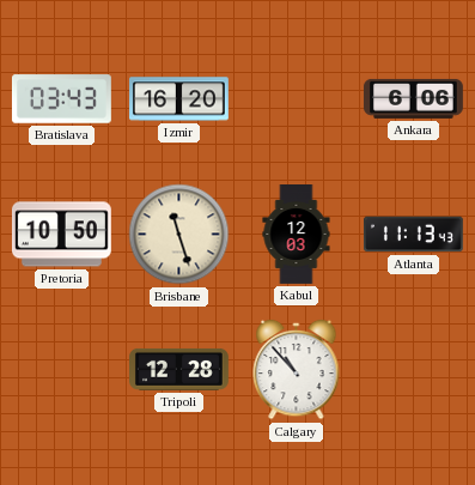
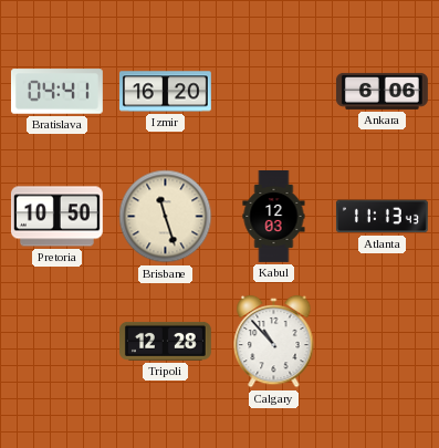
Bratislava: 03:43 -> 04:41
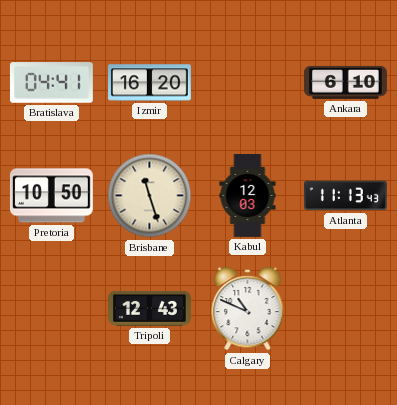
Ankara: 6:06 -> 6:10
Tripoli: 12:28 -> 12:43
Calgary: 10:53 -> 10:49
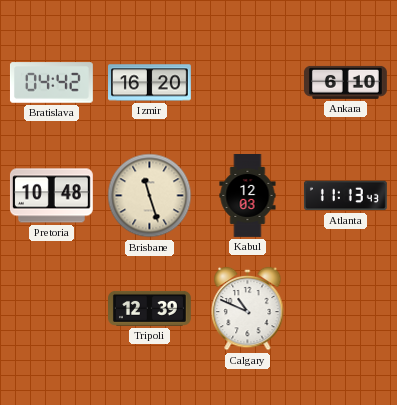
Bratislava: 04:41 -> 04:42
Pretoria: 10:50 -> 10:48
Tripoli: 12:43 -> 12:39
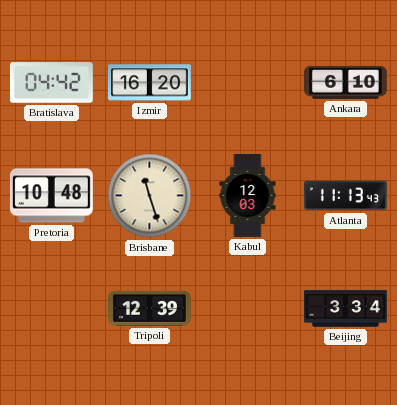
Calgary: 10:49 -> none
Beijing: none -> 3:34
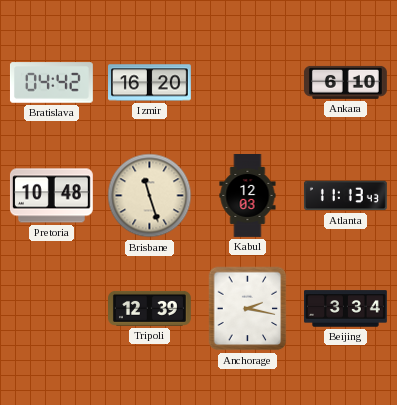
Anchorage: none -> 2:17
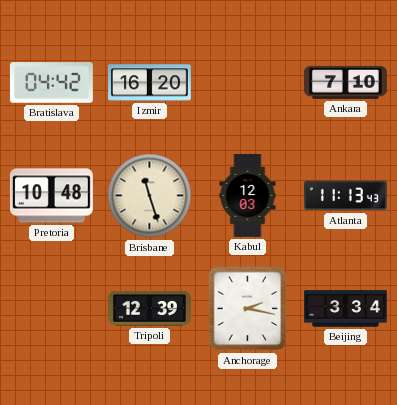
Ankara: 6:10 -> 7:10
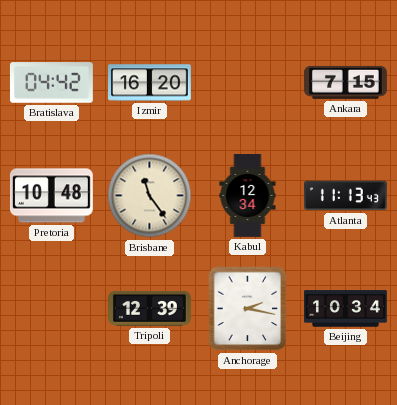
Ankara: 7:10 -> 7:15
Brisbane: 11:27 -> 11:24
Kabul: 12:03 -> 12:34
Beijing: 3:34 -> 10:34
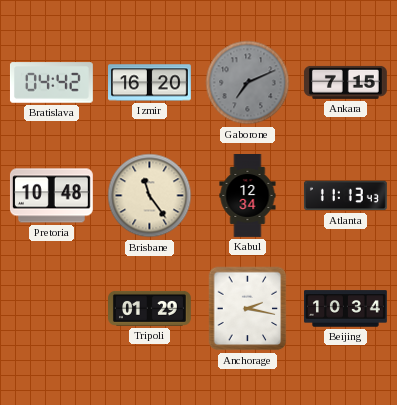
Gaborone: none -> 7:11
Tripoli: 12:39 -> 01:29
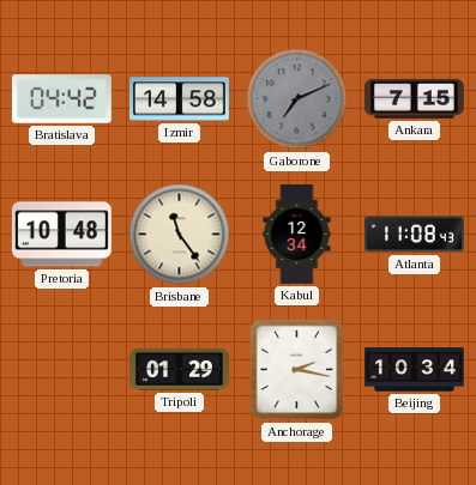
Izmir: 16:20 -> 14:58
Atlanta: 11:13 -> 11:08
